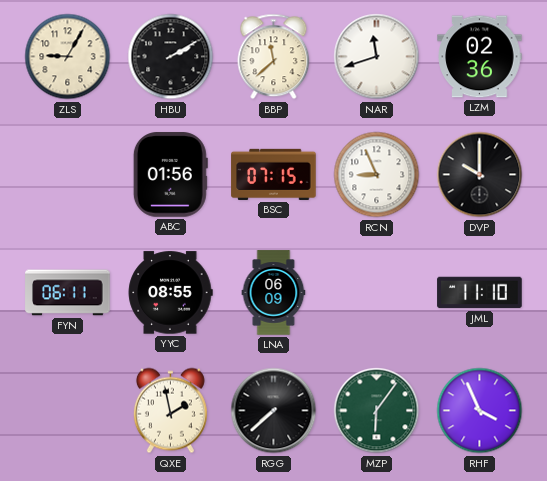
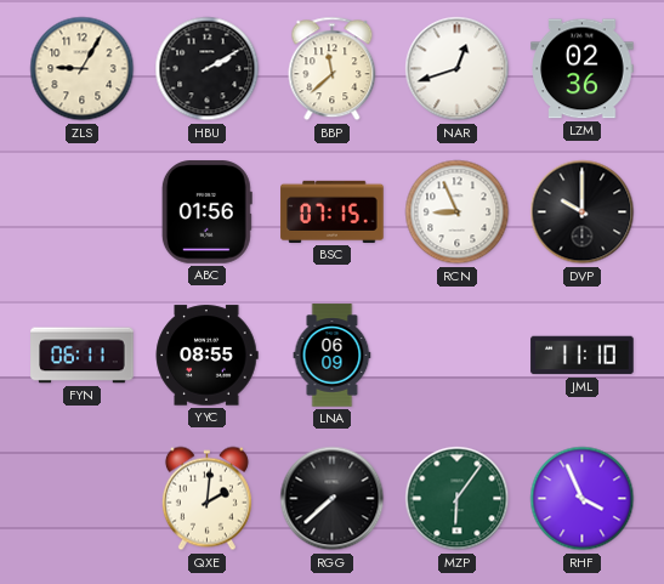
NAR: 11:42 -> 12:42
QXE: 1:58 -> 2:01
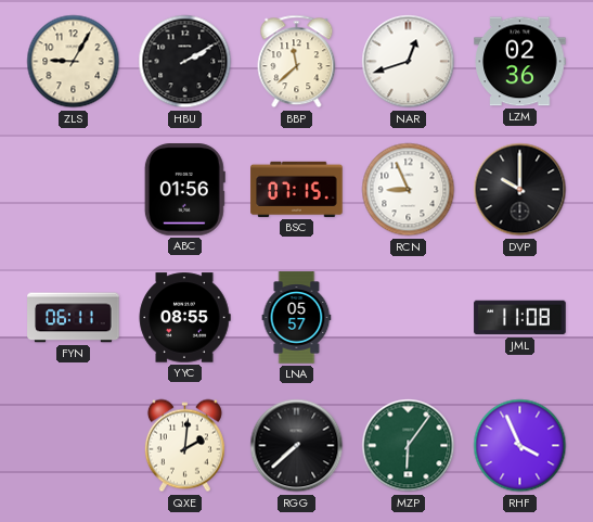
LNA: 06:09 -> 05:57
JML: 11:10 -> 11:08
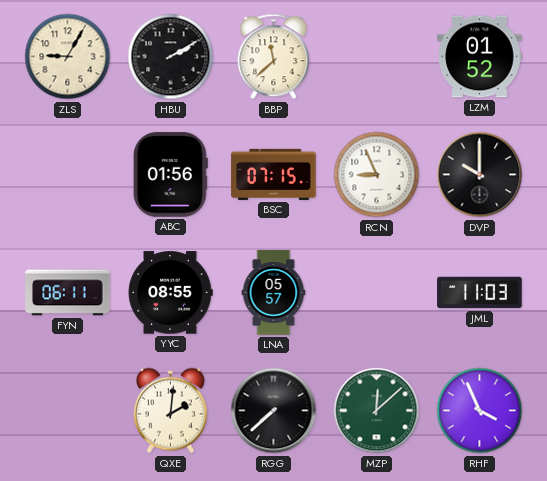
NAR: 12:42 -> none
LZM: 02:36 -> 01:52
JML: 11:08 -> 11:03
MZP: 6:06 -> 12:08
